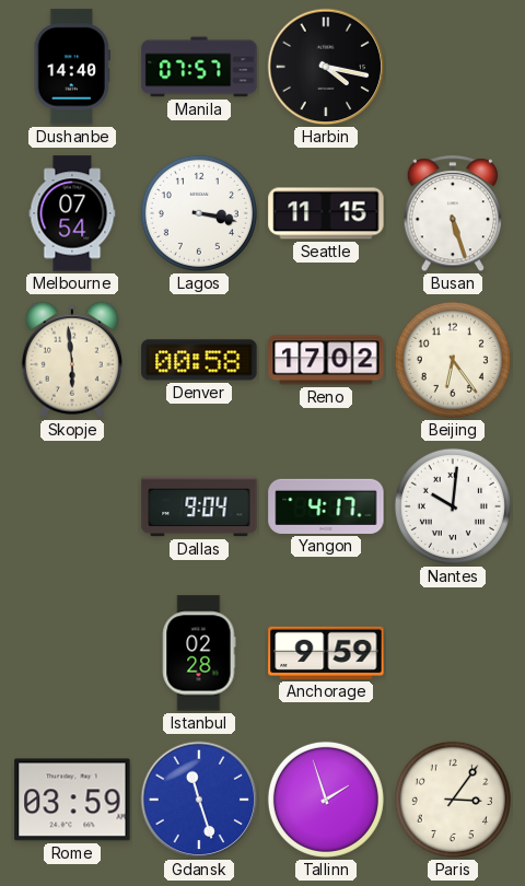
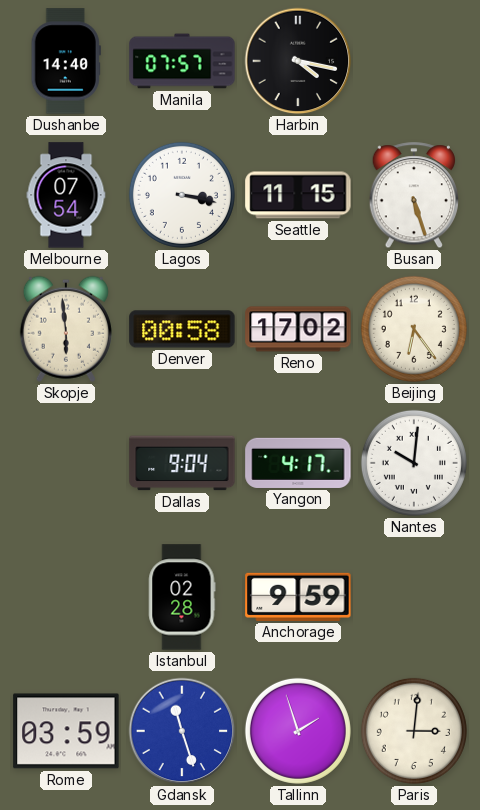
Paris: 3:06 -> 3:01
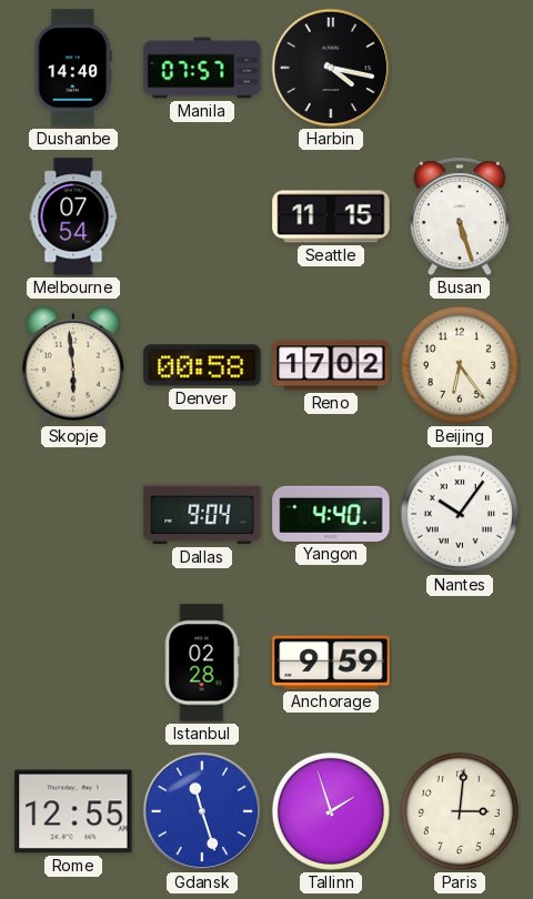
Lagos: 3:17 -> none
Yangon: 4:17 -> 4:40
Nantes: 10:01 -> 10:06
Rome: 03:59 -> 12:55
